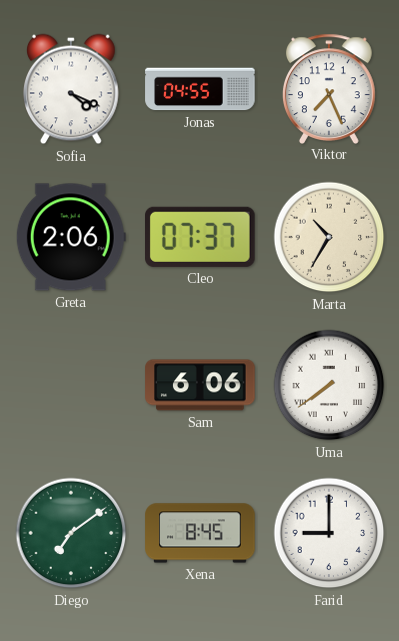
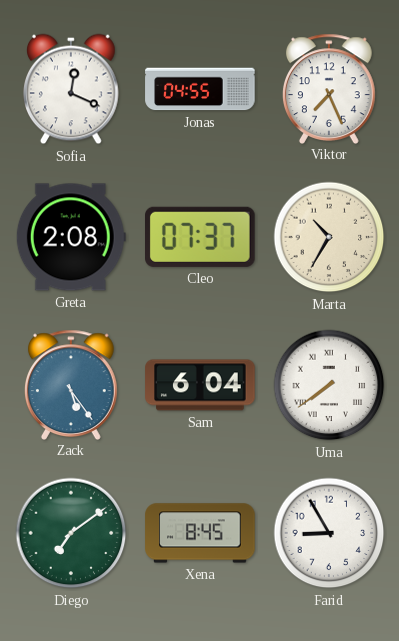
Sofia: 4:19 -> 12:19
Greta: 2:06 -> 2:08
Zack: none -> 5:24
Sam: 6:06 -> 6:04
Farid: 9:00 -> 8:55
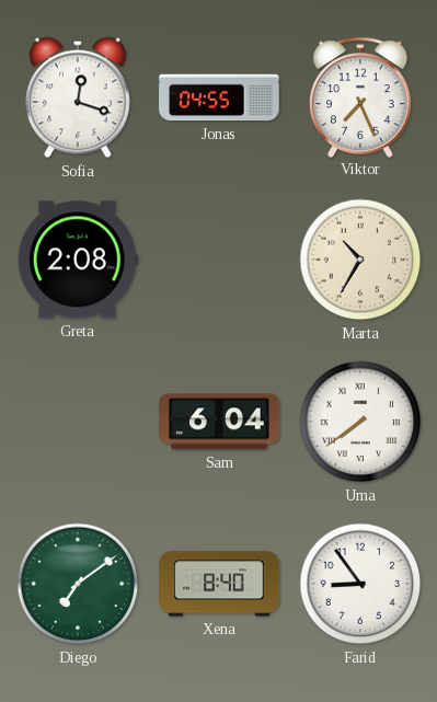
Sofia: 12:19 -> 12:18
Cleo: 07:37 -> none
Zack: 5:24 -> none
Xena: 8:45 -> 8:40
Farid: 8:55 -> 8:54
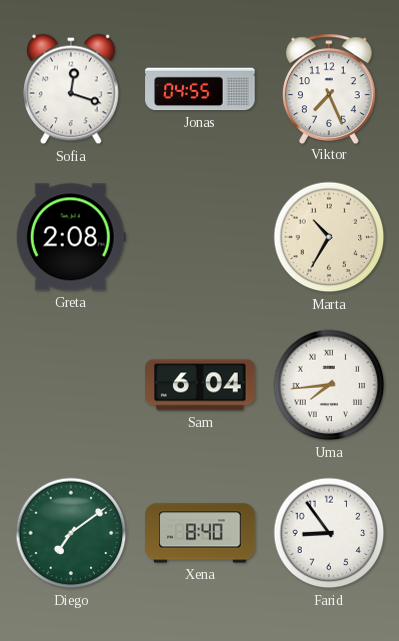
Uma: 7:39 -> 7:44
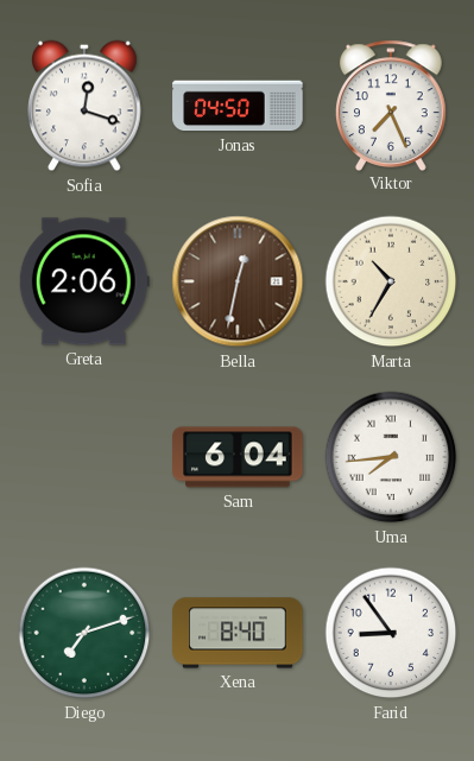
Jonas: 04:55 -> 04:50
Greta: 2:08 -> 2:06
Bella: none -> 12:32
Diego: 7:09 -> 7:12
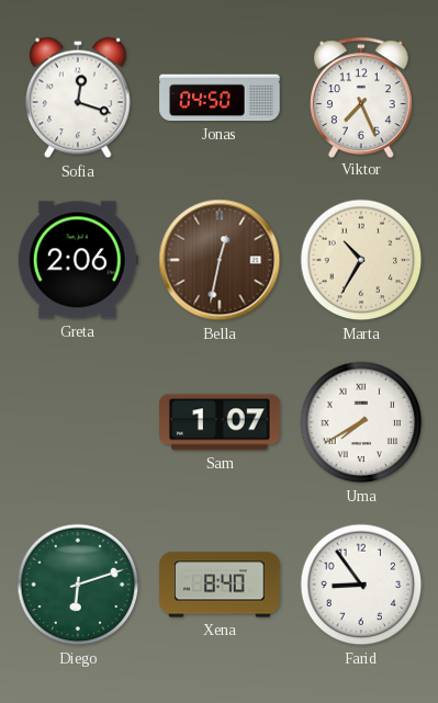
Sam: 6:04 -> 1:07
Uma: 7:44 -> 7:40
Diego: 7:12 -> 6:12
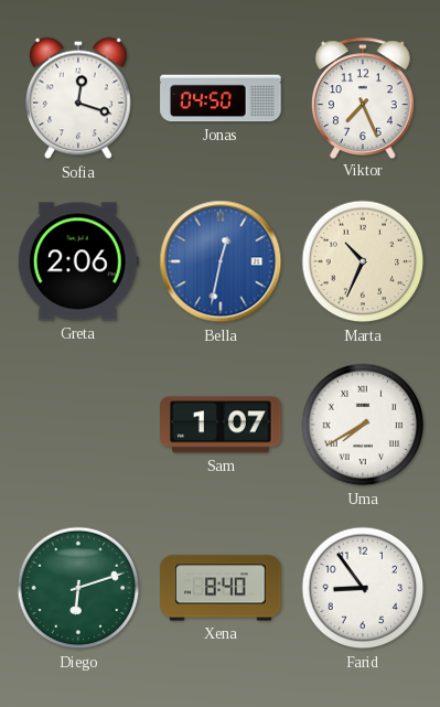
Bella dial: brown -> blue
Marta: 10:35 -> 10:34
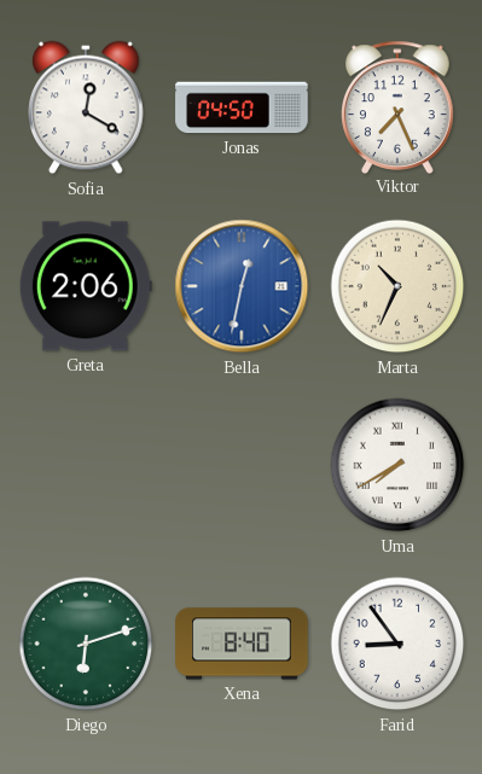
Sofia: 12:18 -> 12:20
Sam: 1:07 -> none
